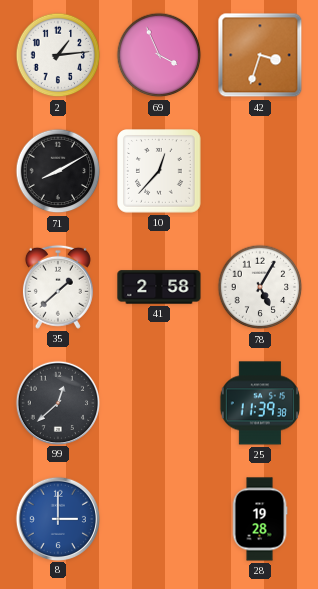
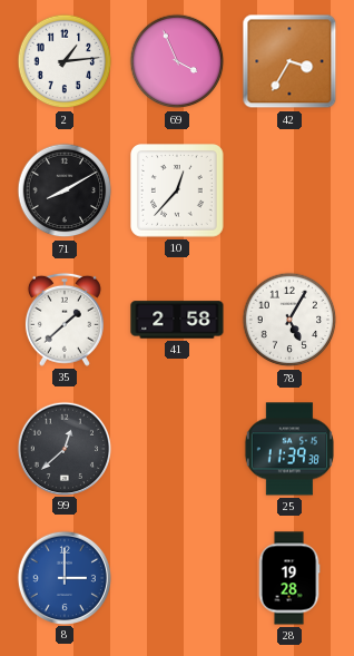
42: 3:33 -> 3:35
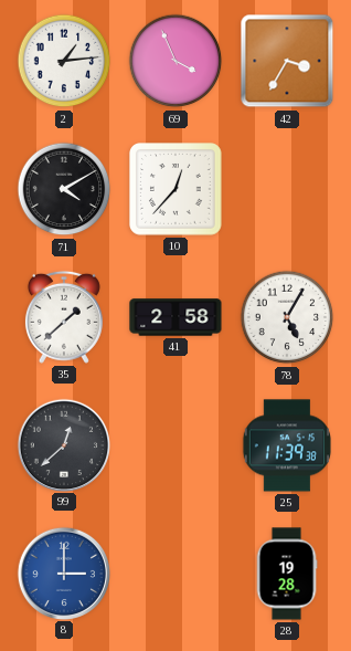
71: 8:10 -> 4:10
